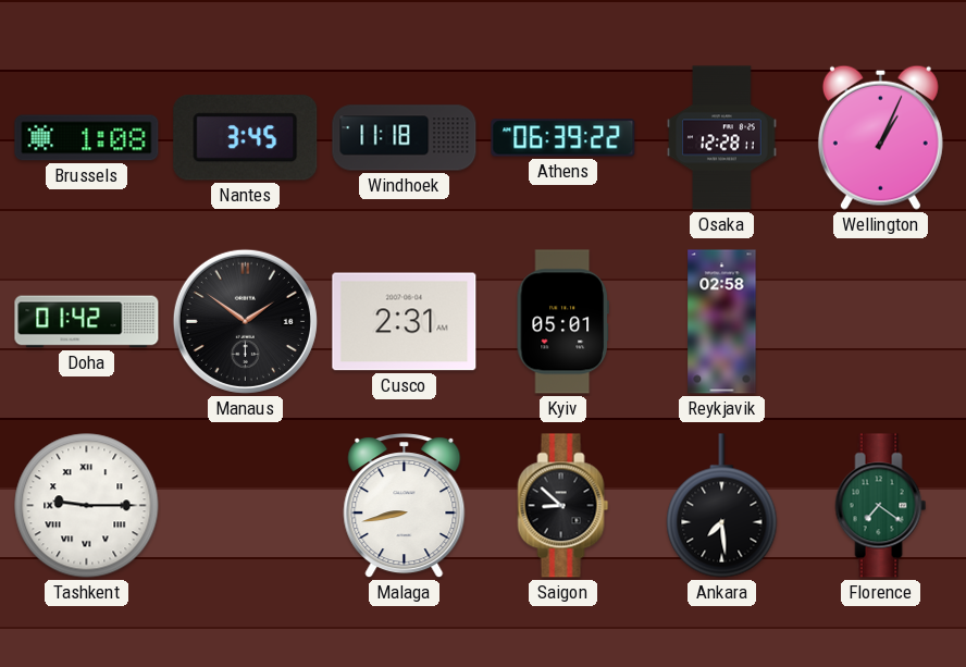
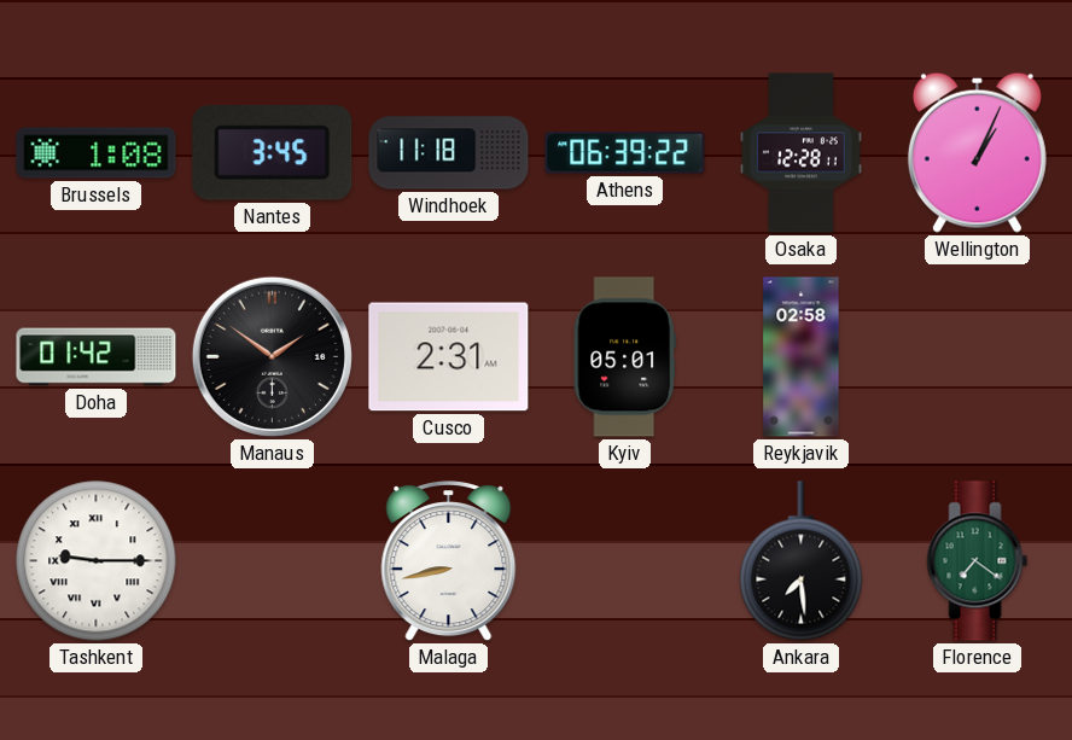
Saigon: 8:52 -> none
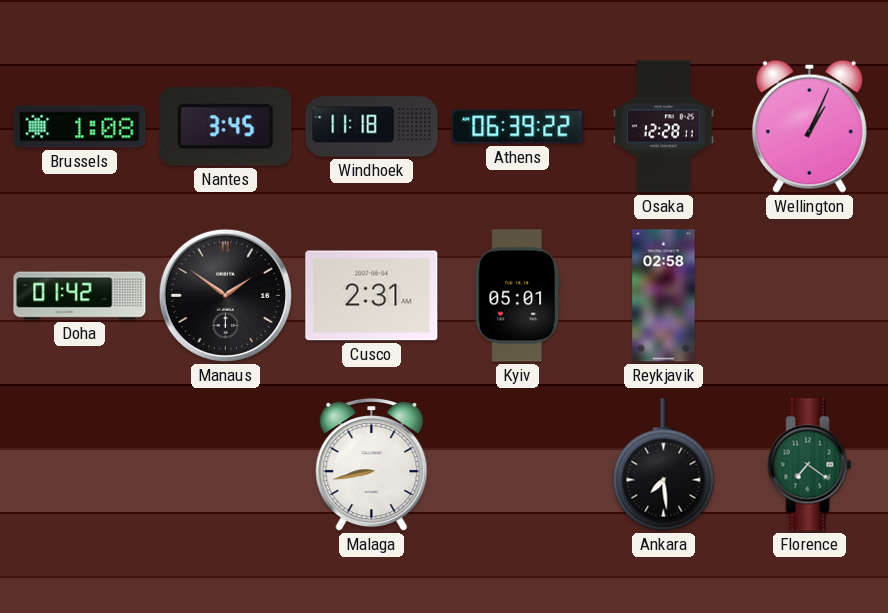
Tashkent: 9:15 -> none
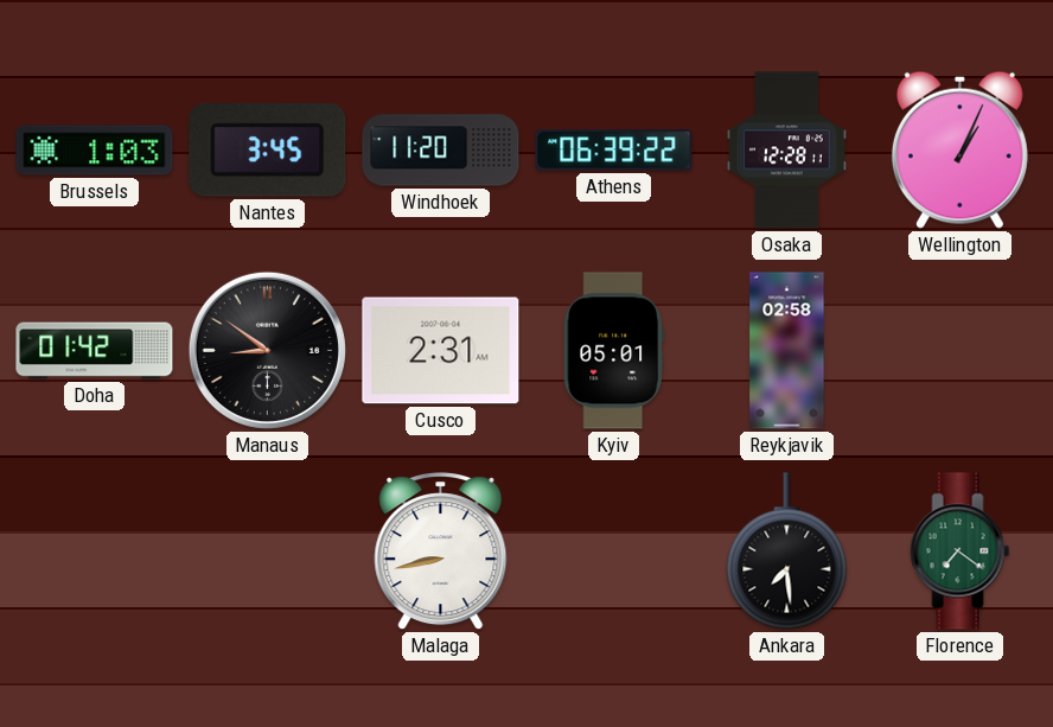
Brussels: 1:08 -> 1:03
Windhoek: 11:18 -> 11:20
Manaus: 1:51 -> 8:51
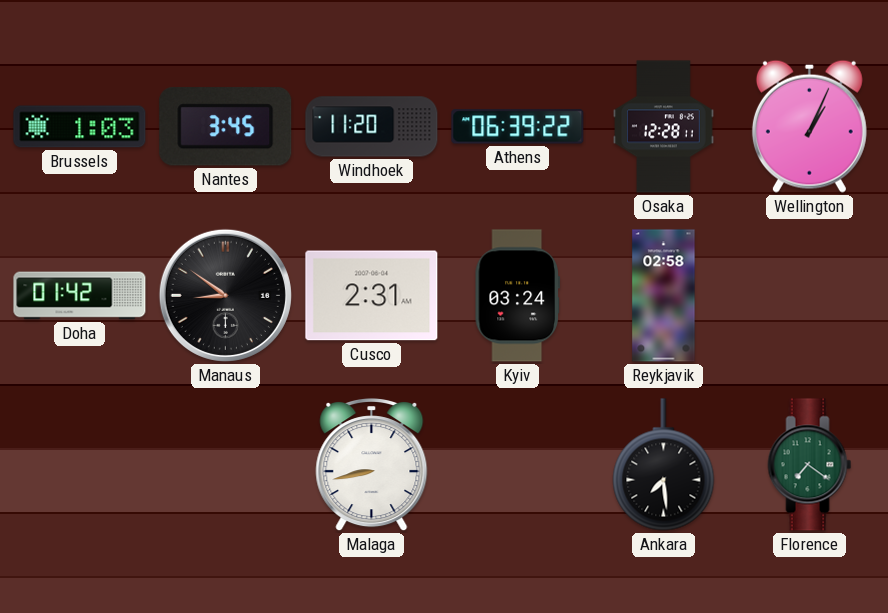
Kyiv: 05:01 -> 03:24
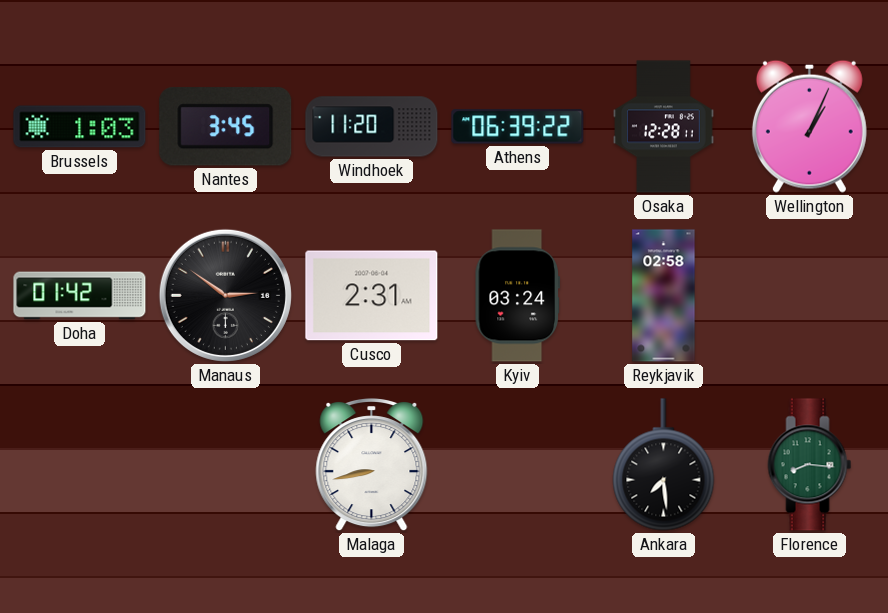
Manaus: 8:51 -> 2:51
Florence: 7:21 -> 8:16
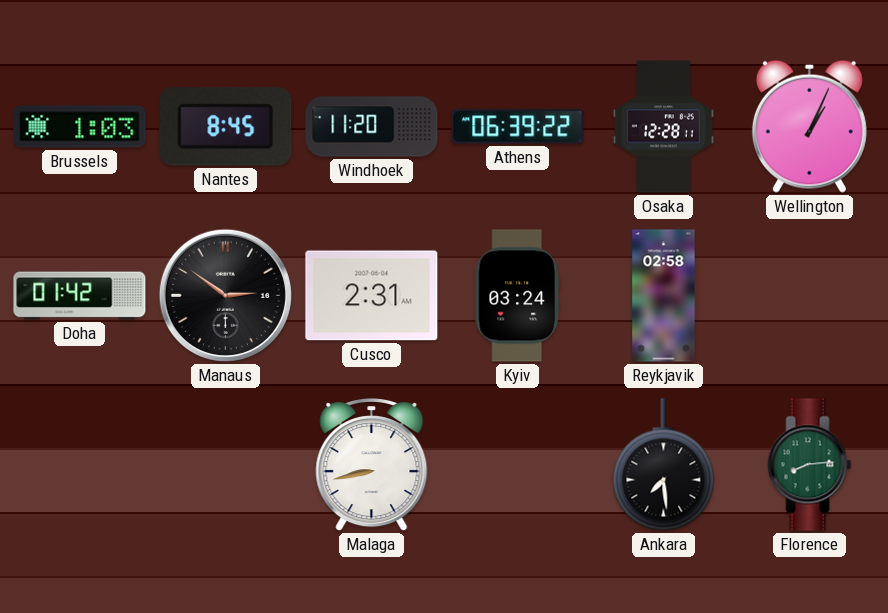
Nantes: 3:45 -> 8:45
Florence: 8:16 -> 8:14
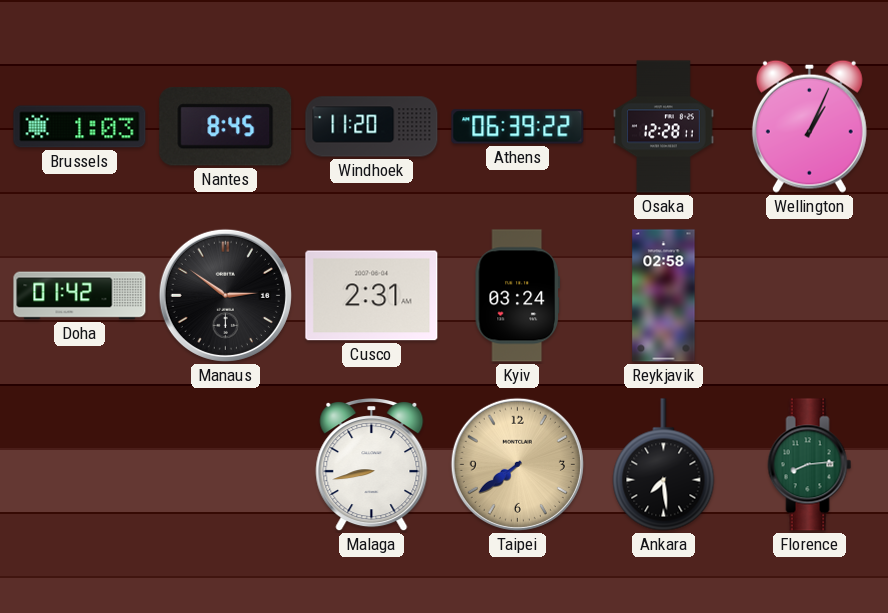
Taipei: none -> 7:39
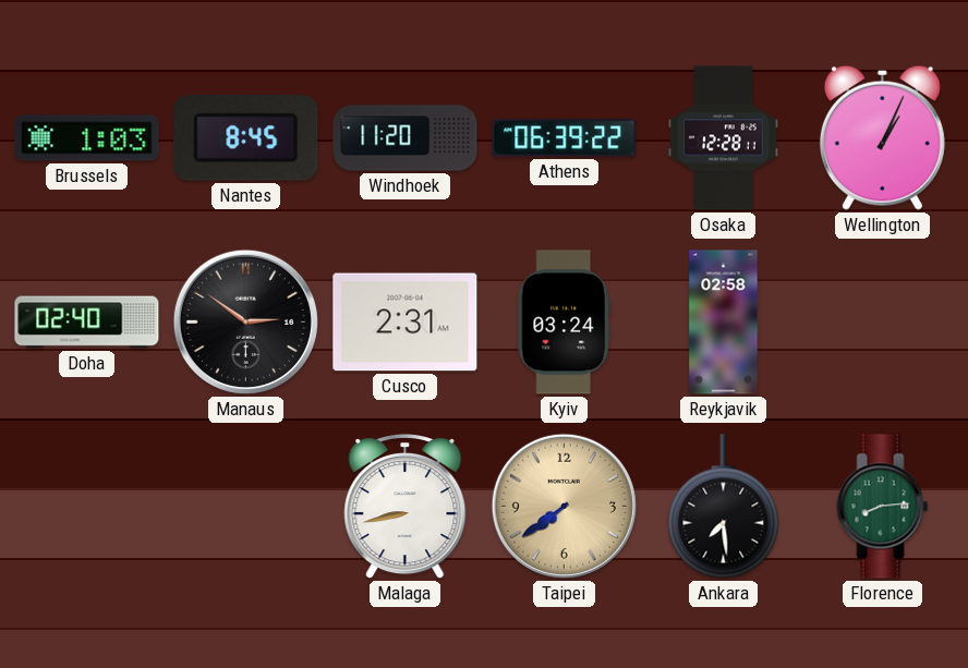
Doha: 01:42 -> 02:40
